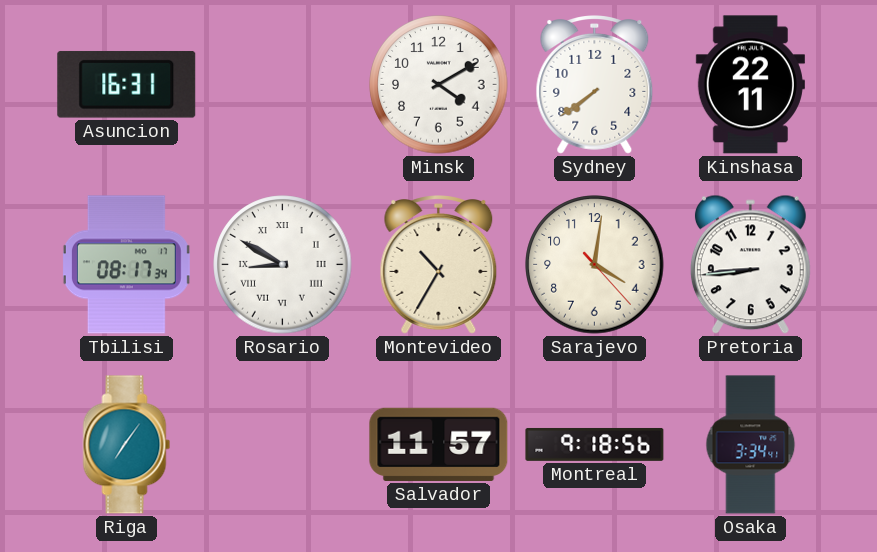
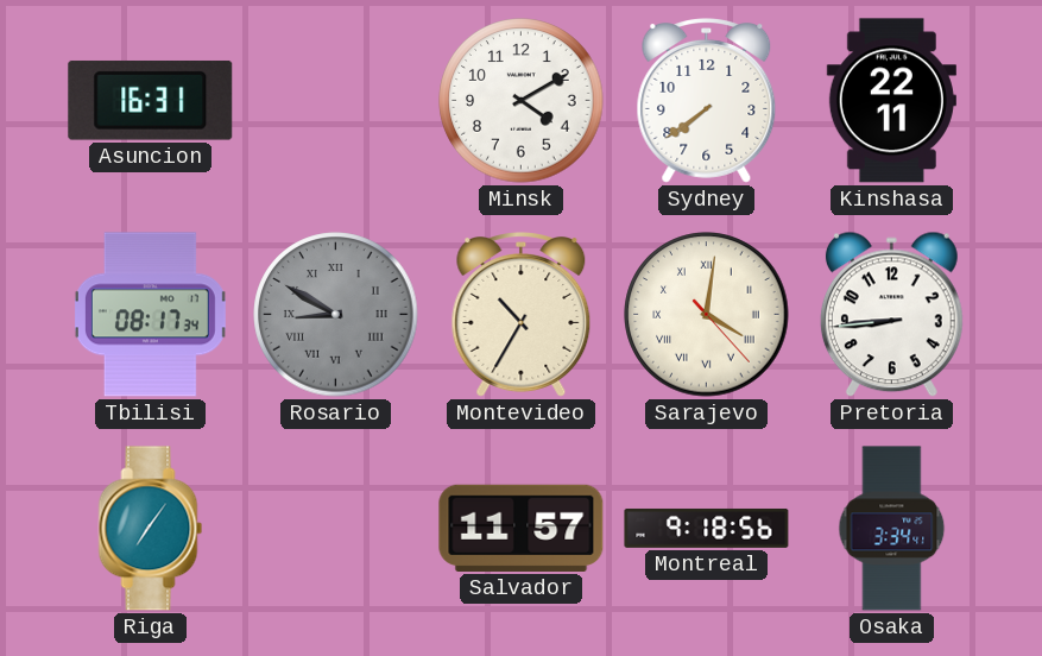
Rosario dial: white -> grey
Sarajevo numerals: Arabic -> Roman
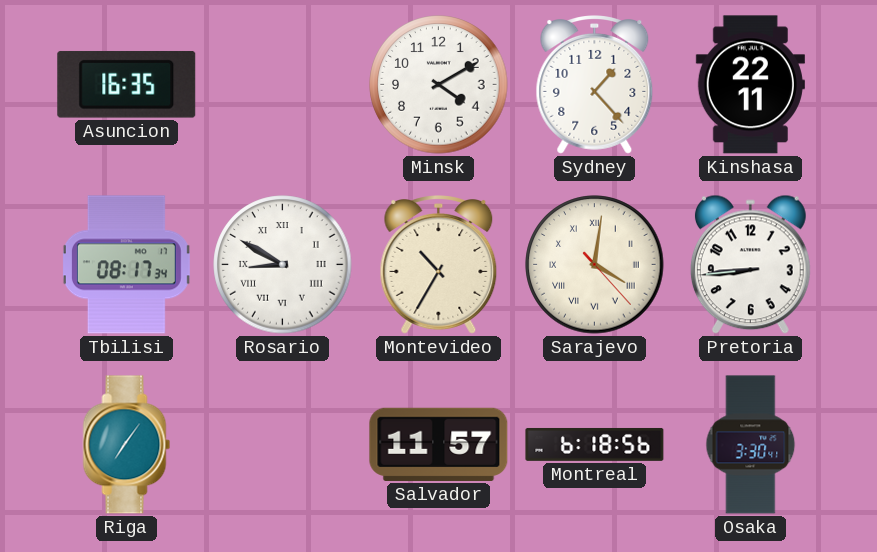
Asuncion: 16:31 -> 16:35
Sydney: 7:39 -> 1:23
Rosario dial: grey -> white
Montreal: 9:18 -> 6:18
Osaka: 3:34 -> 3:30
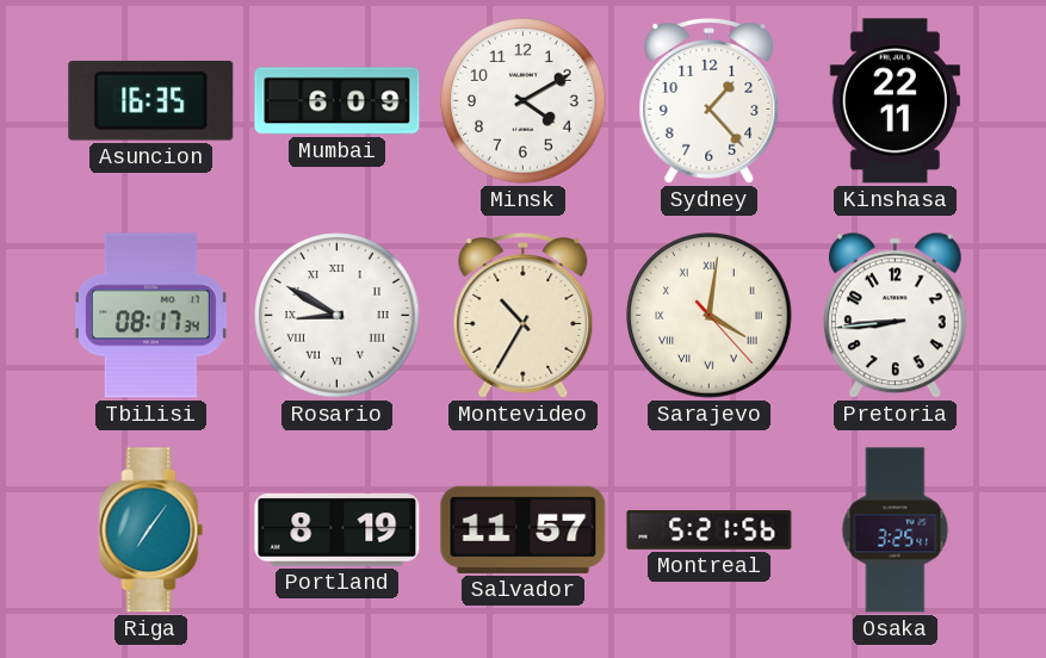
Mumbai: none -> 6:09
Portland: none -> 8:19
Montreal: 6:18 -> 5:21
Osaka: 3:30 -> 3:25
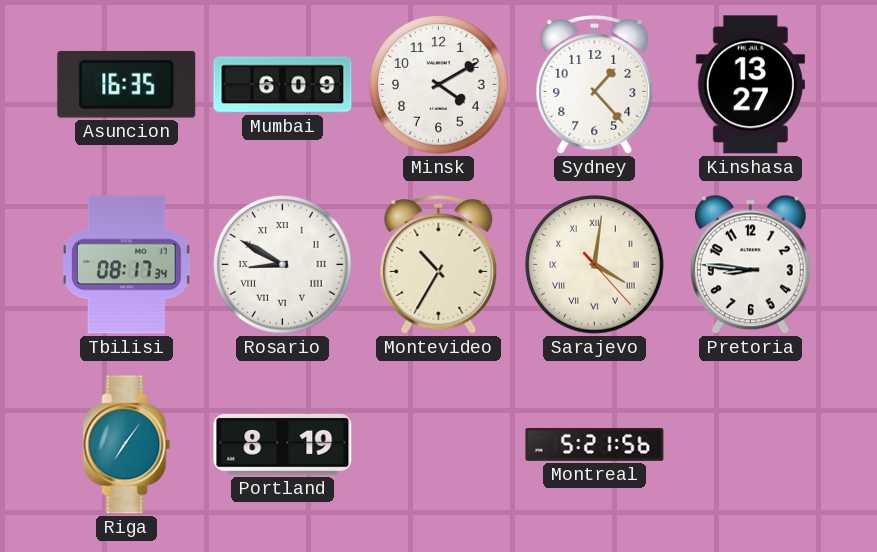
Kinshasa: 22:11 -> 13:27
Pretoria: 8:44 -> 8:46
Salvador: 11:57 -> none
Osaka: 3:25 -> none
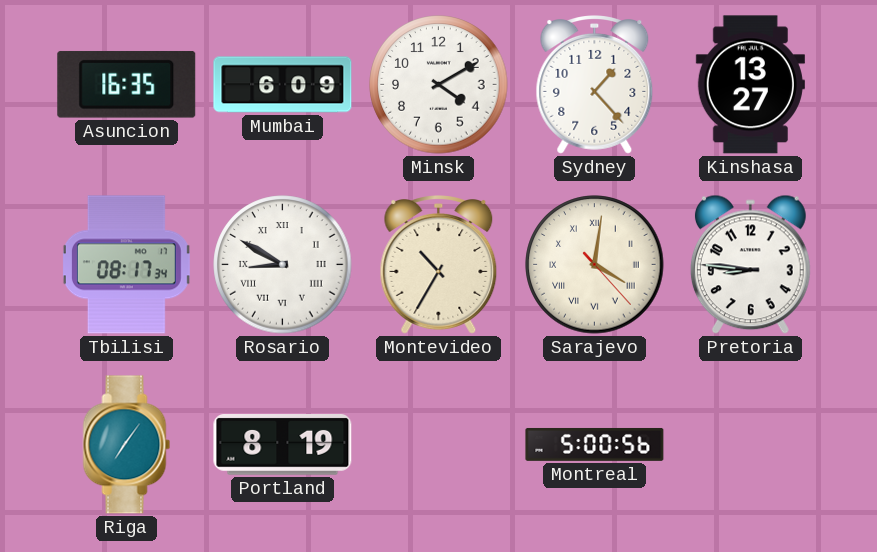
Montreal: 5:21 -> 5:00
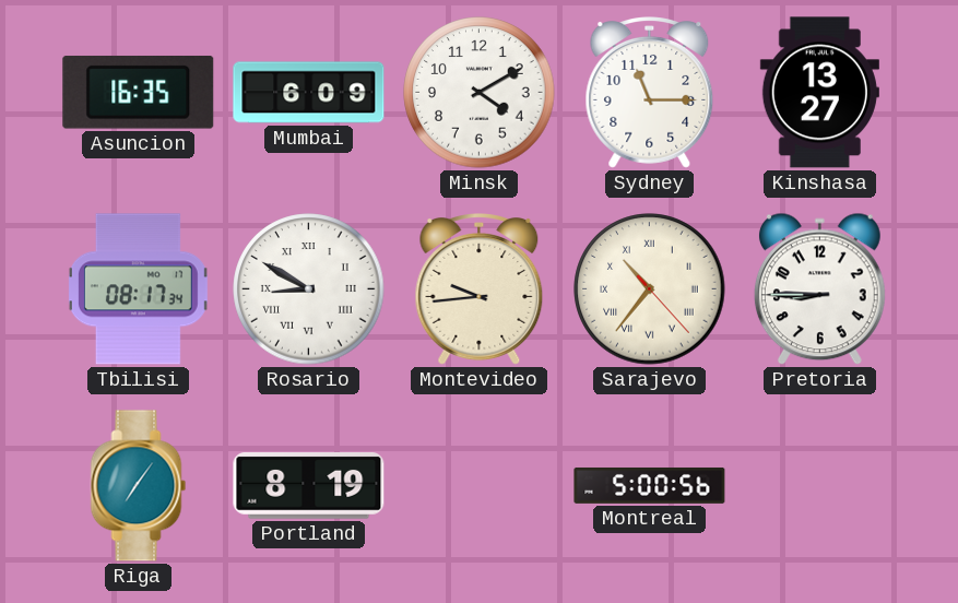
Sydney: 1:23 -> 11:15
Montevideo: 10:35 -> 9:44
Sarajevo: 4:01 -> 10:36
Pretoria: 8:46 -> 8:45
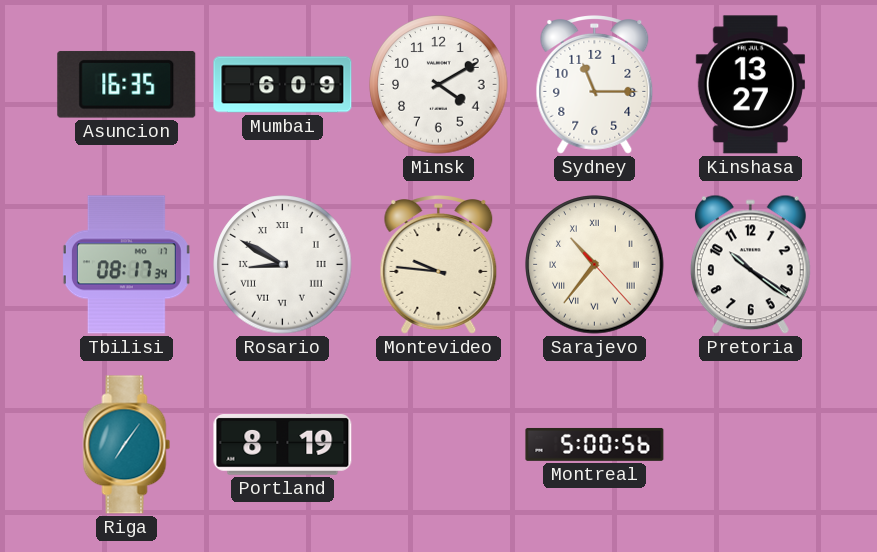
Montevideo: 9:44 -> 9:46
Pretoria: 8:45 -> 10:21
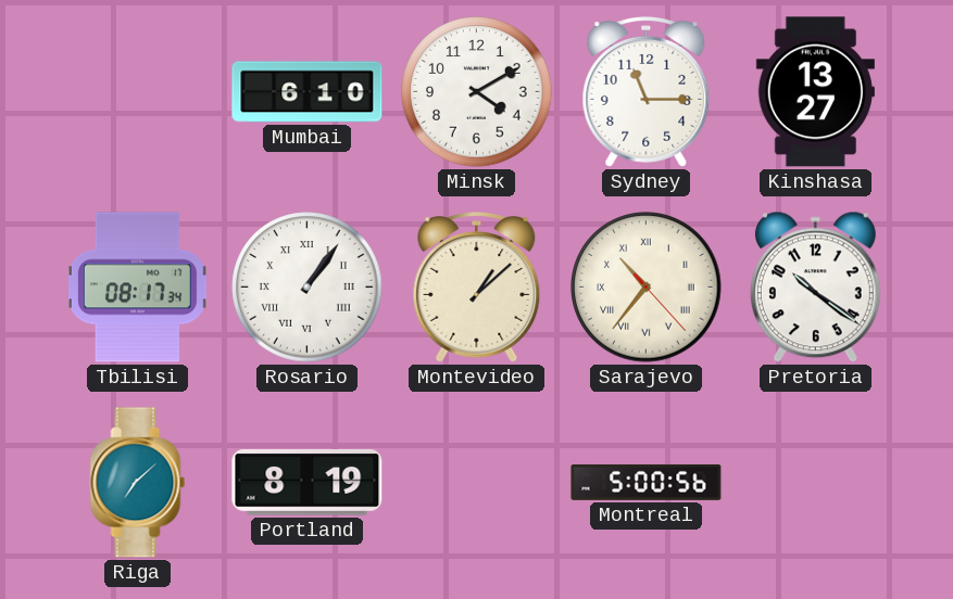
Asuncion: 16:35 -> none
Mumbai: 6:09 -> 6:10
Rosario: 8:50 -> 1:06
Montevideo: 9:46 -> 1:08
Riga: 7:06 -> 7:08
